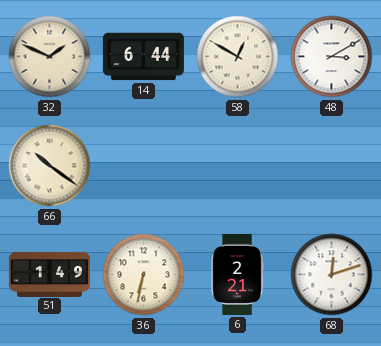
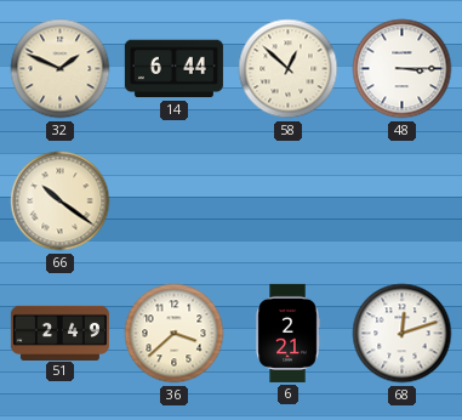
58: 12:50 -> 12:52
48: 3:10 -> 3:15
51: 1:49 -> 2:49
36: 6:32 -> 3:38
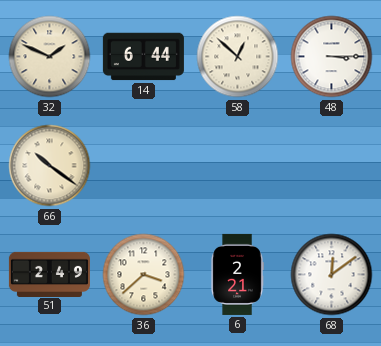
68: 12:12 -> 12:09
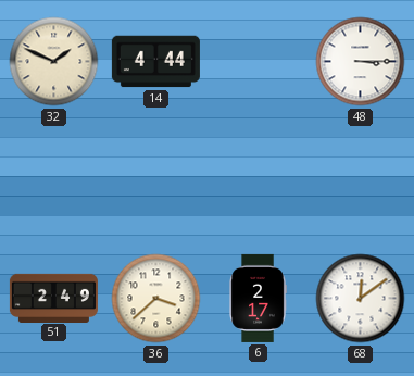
14: 6:44 -> 4:44
58: 12:52 -> none
66: 10:21 -> none
6: 2:21 -> 2:17
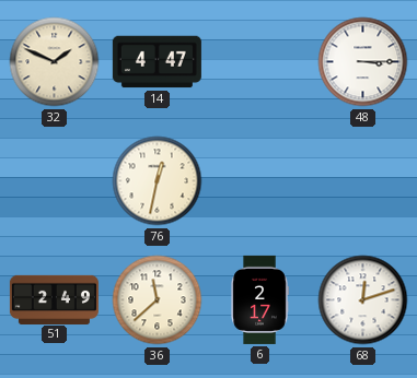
14: 4:44 -> 4:47
76: none -> 12:32
36: 3:38 -> 11:38
68: 12:09 -> 12:12
